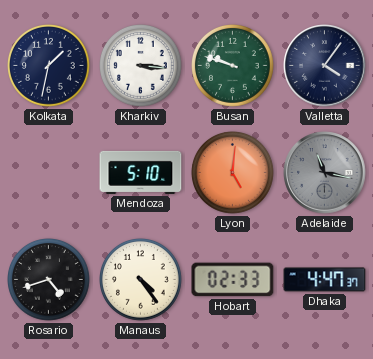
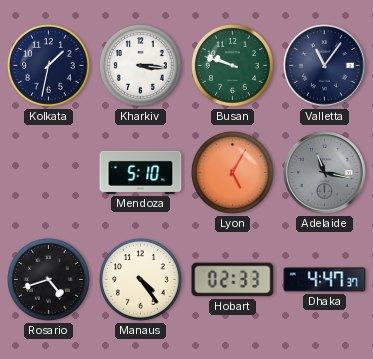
Valletta: 4:06 -> 11:06
Lyon: 5:01 -> 5:05
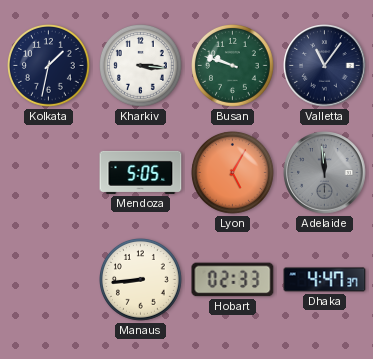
Mendoza: 5:10 -> 5:05
Adelaide: 11:17 -> 11:59
Rosario: 4:42 -> none
Manaus: 4:24 -> 8:44
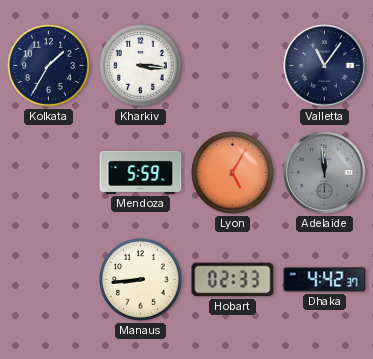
Kolkata: 1:32 -> 1:35
Busan: 9:48 -> none
Mendoza: 5:05 -> 5:59
Dhaka: 4:47 -> 4:42
